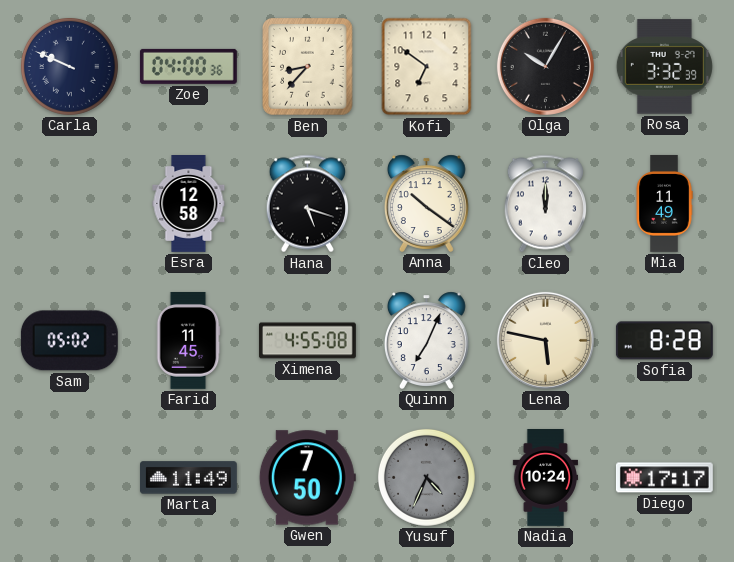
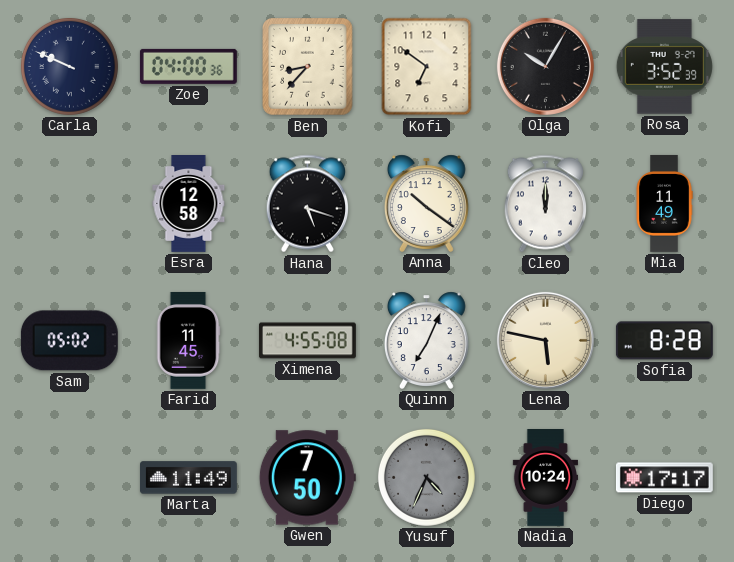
Rosa: 3:32 -> 3:52
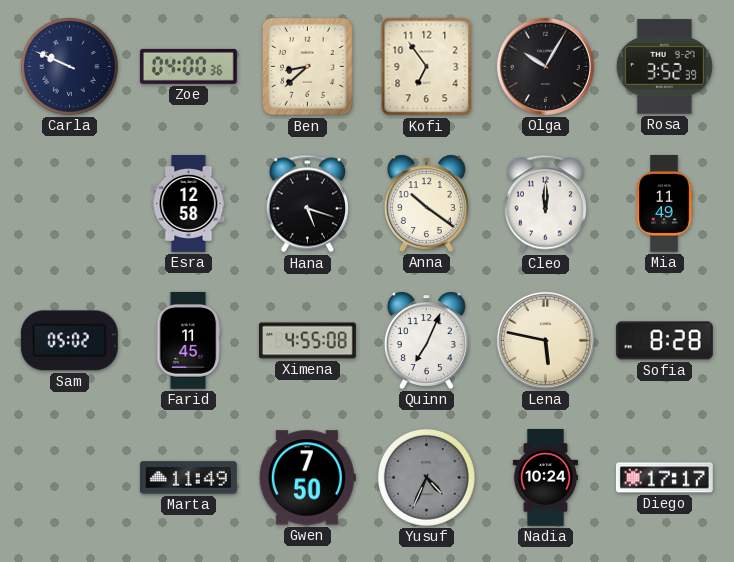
Ben: 8:37 -> 8:38
Kofi: 6:51 -> 6:54
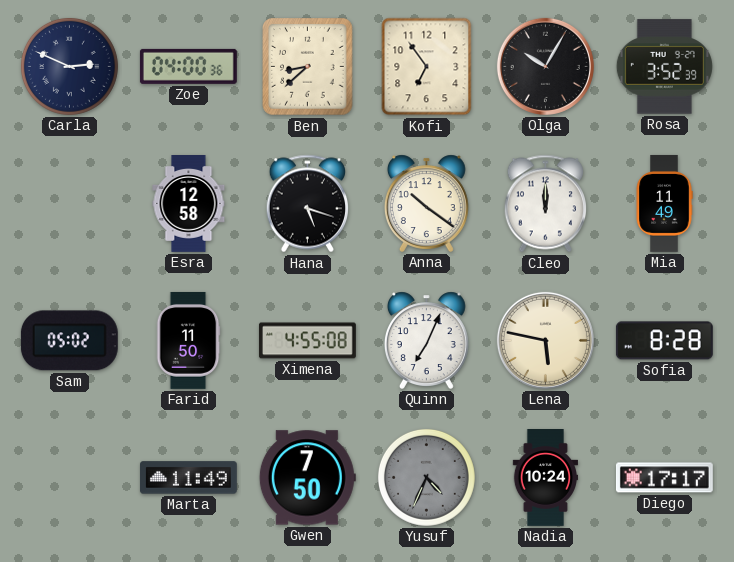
Carla: 9:49 -> 2:49
Farid: 11:45 -> 11:50
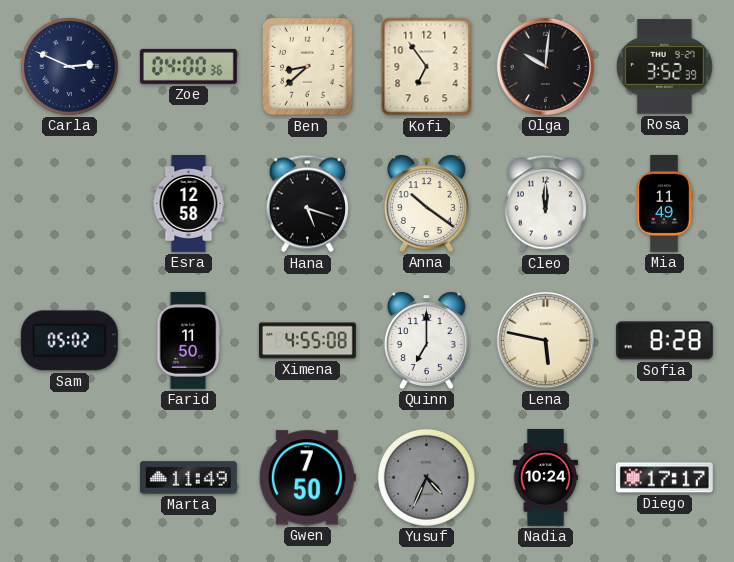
Olga: 10:05 -> 10:01
Quinn: 7:04 -> 7:00
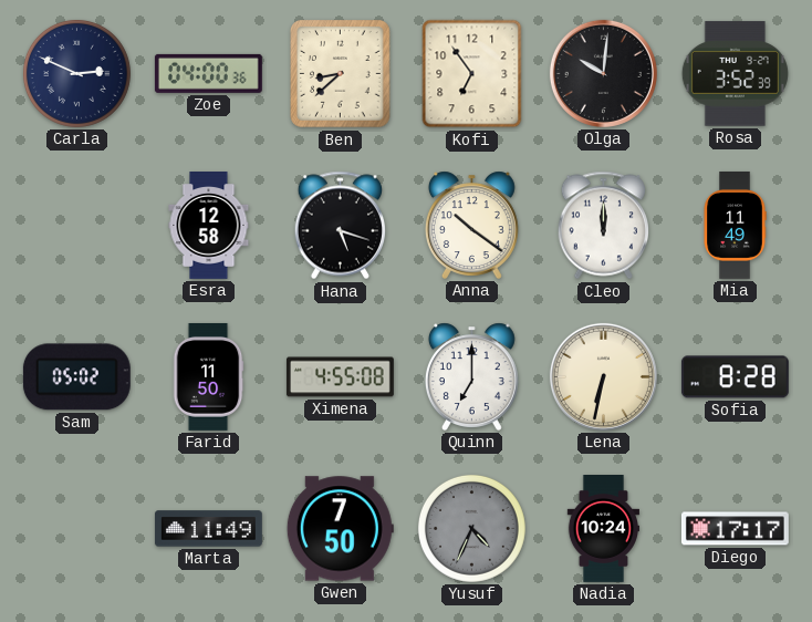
Lena: 5:47 -> 6:32
